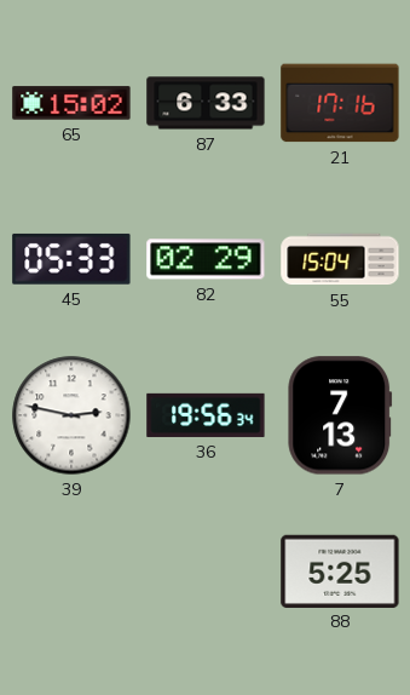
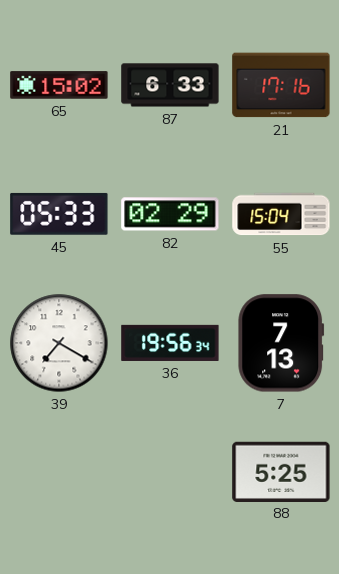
39: 2:47 -> 7:20
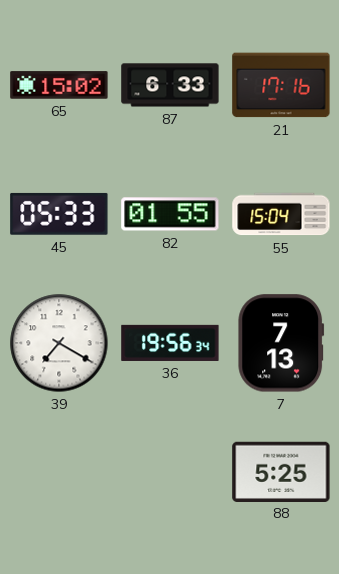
82: 02:29 -> 01:55
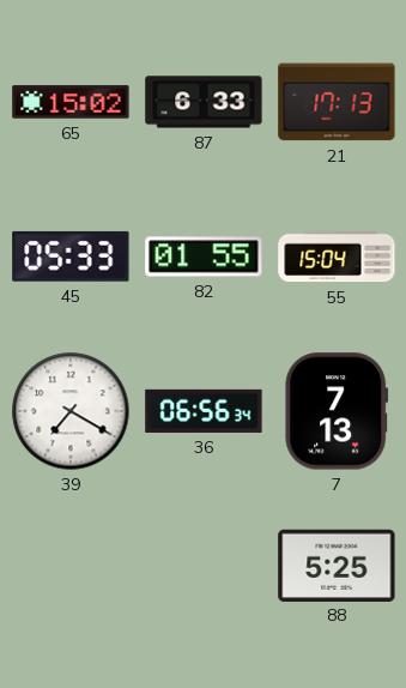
21: 17:16 -> 17:13
36: 19:56 -> 06:56
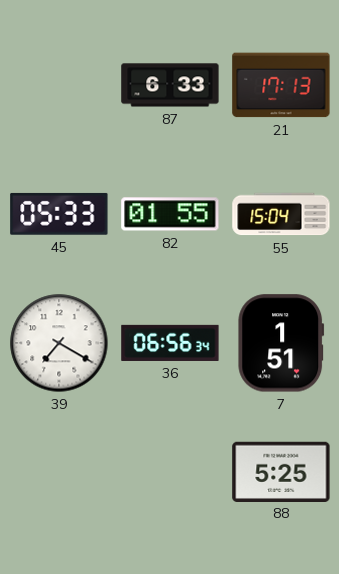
65: 15:02 -> none
7: 7:13 -> 1:51
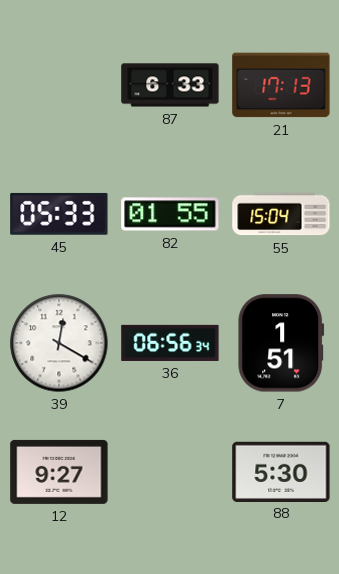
39: 7:20 -> 12:20
12: none -> 9:27
88: 5:25 -> 5:30
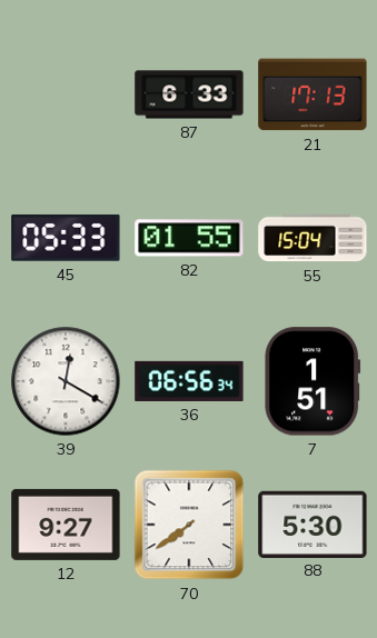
70: none -> 7:39
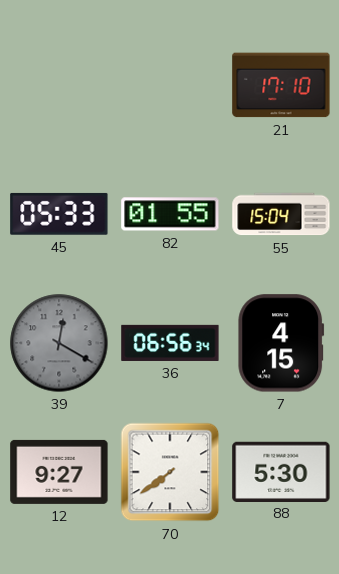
87: 6:33 -> none
21: 17:13 -> 17:10
39 dial: white -> grey
7: 1:51 -> 4:15
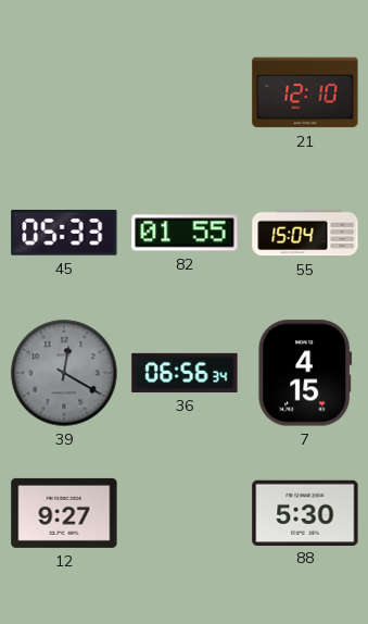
21: 17:10 -> 12:10
70: 7:39 -> none
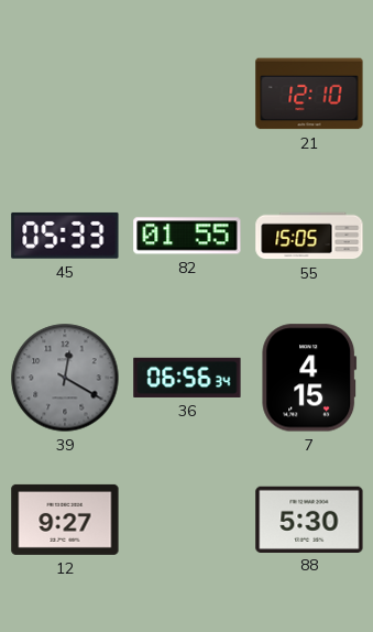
55: 15:04 -> 15:05
